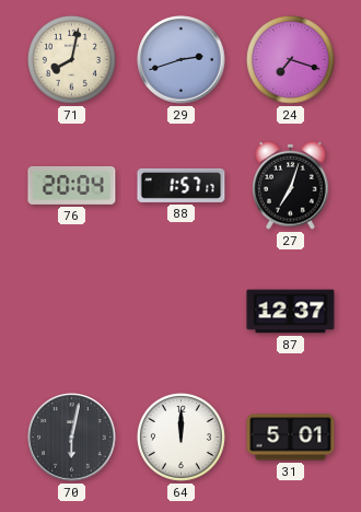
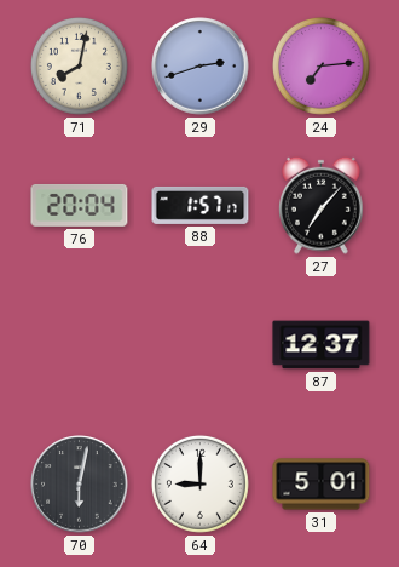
24: 7:18 -> 7:14
27: 7:03 -> 7:07
64: 12:00 -> 9:00
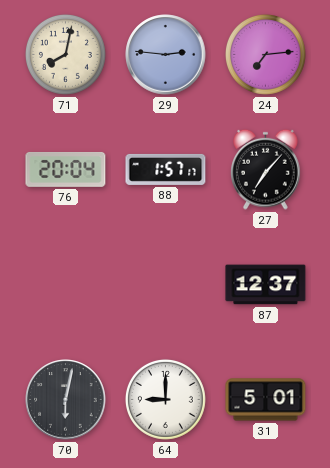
29: 2:42 -> 2:46
